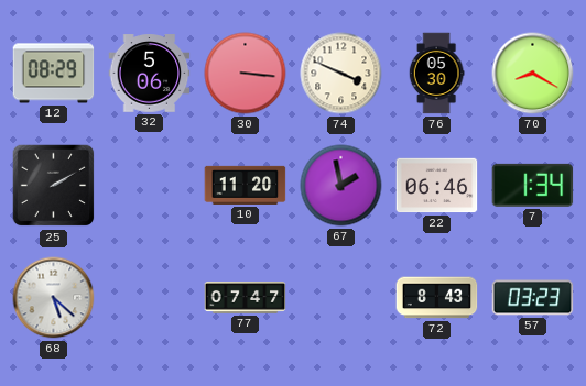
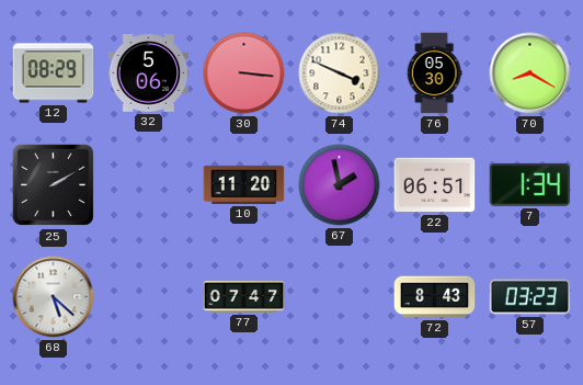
22: 06:46 -> 06:51
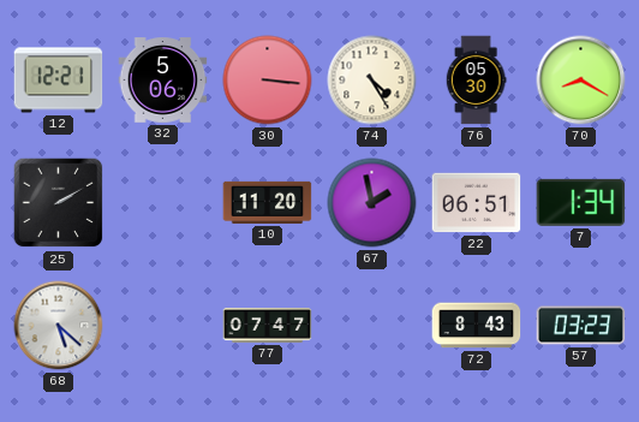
12: 08:29 -> 12:21
74: 3:49 -> 4:25
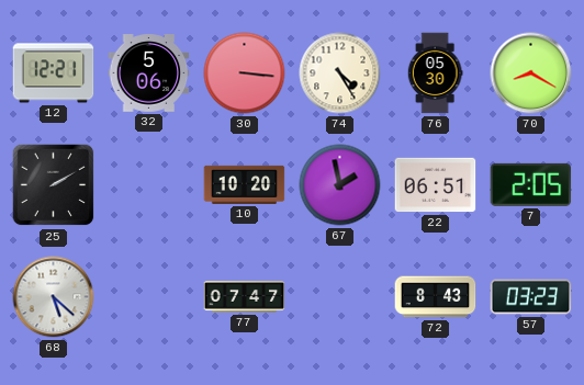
10: 11:20 -> 10:20
7: 1:34 -> 2:05
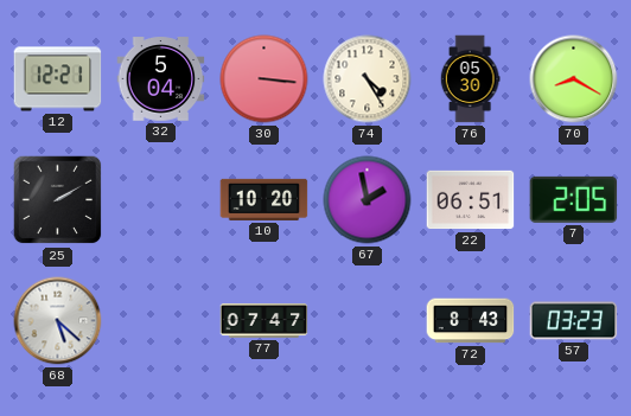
32: 5:06 -> 5:04
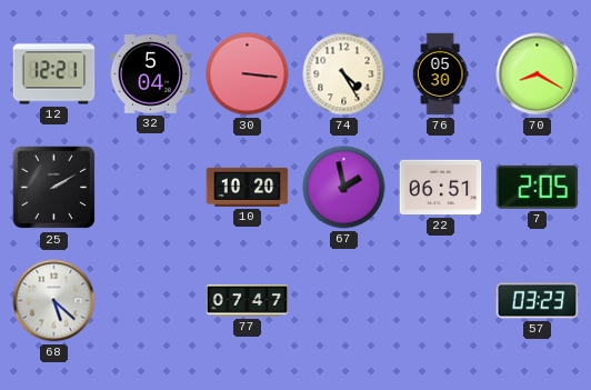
72: 8:43 -> none
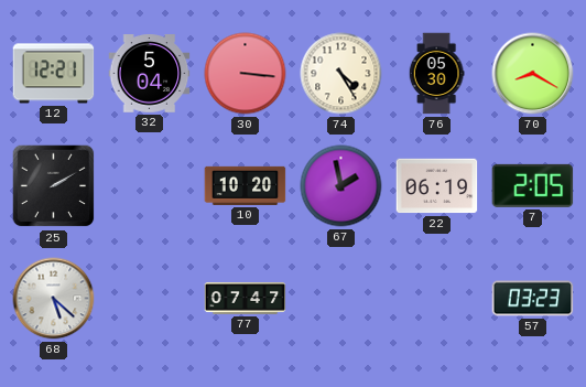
22: 06:51 -> 06:19
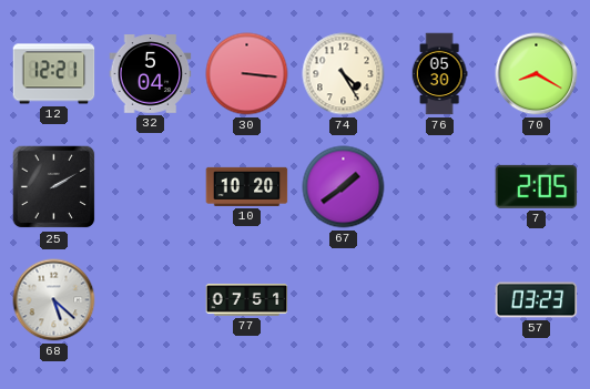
67: 1:58 -> 1:39
22: 06:19 -> none
77: 07:47 -> 07:51
